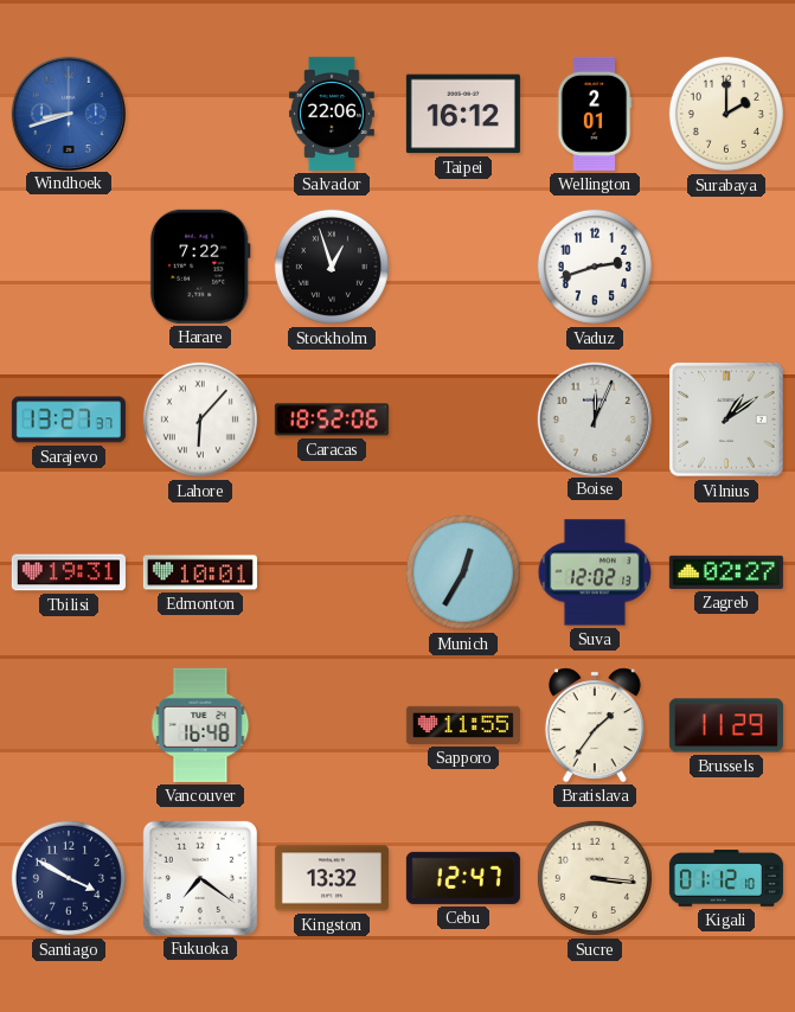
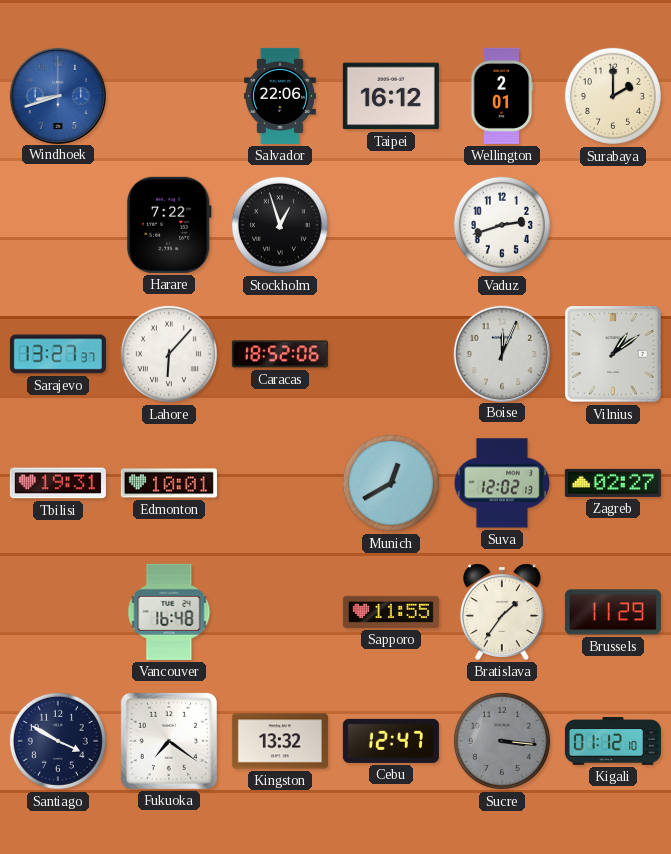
Munich: 12:35 -> 12:40
Sucre dial: cream -> grey
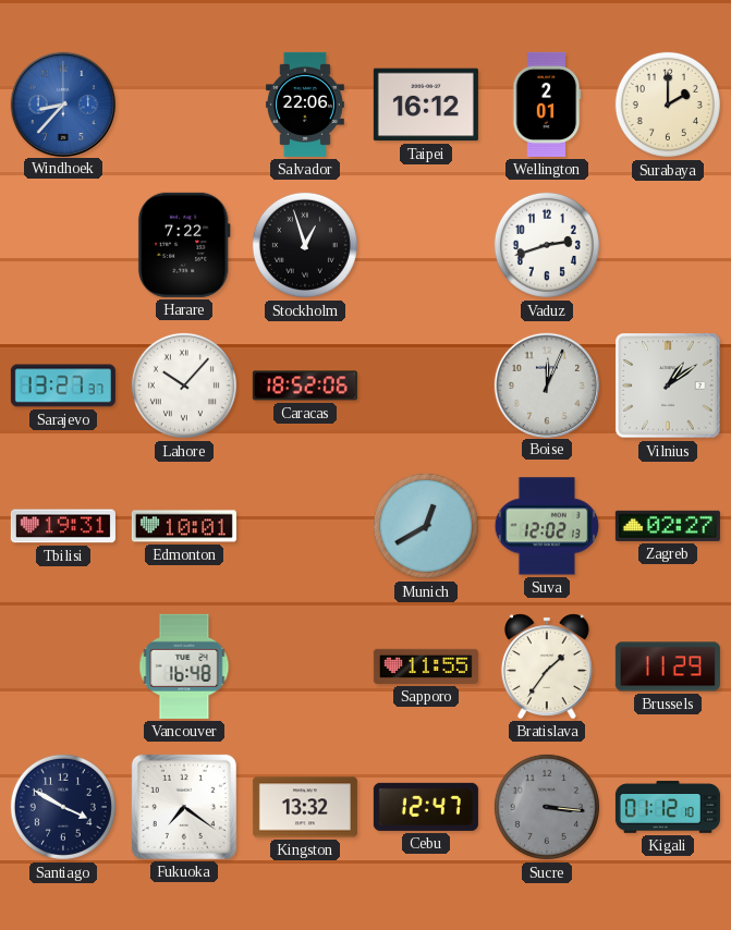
Windhoek: 8:42 -> 8:37
Lahore: 6:07 -> 10:07
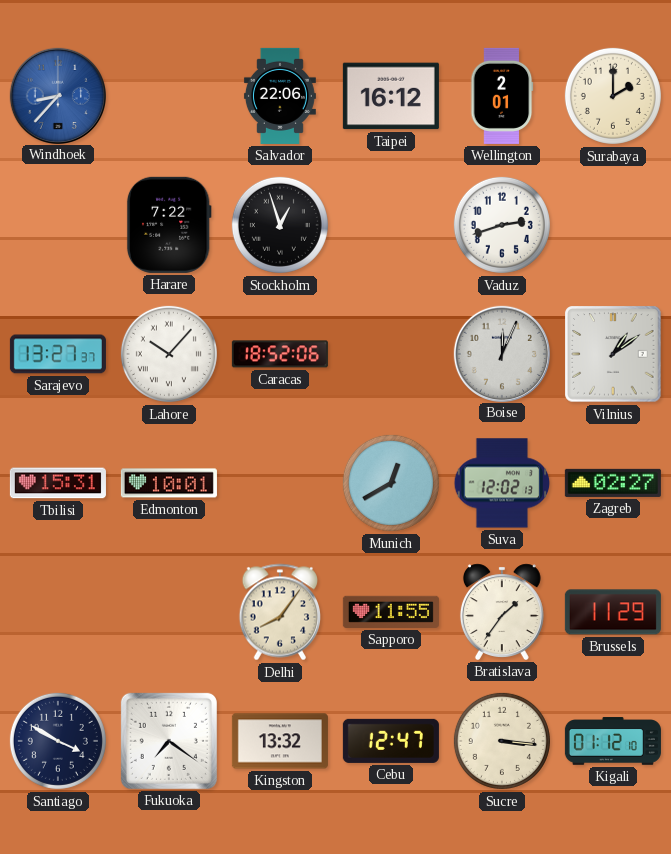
Tbilisi: 19:31 -> 15:31
Vancouver: 16:48 -> none
Delhi: none -> 8:06
Sucre dial: grey -> cream
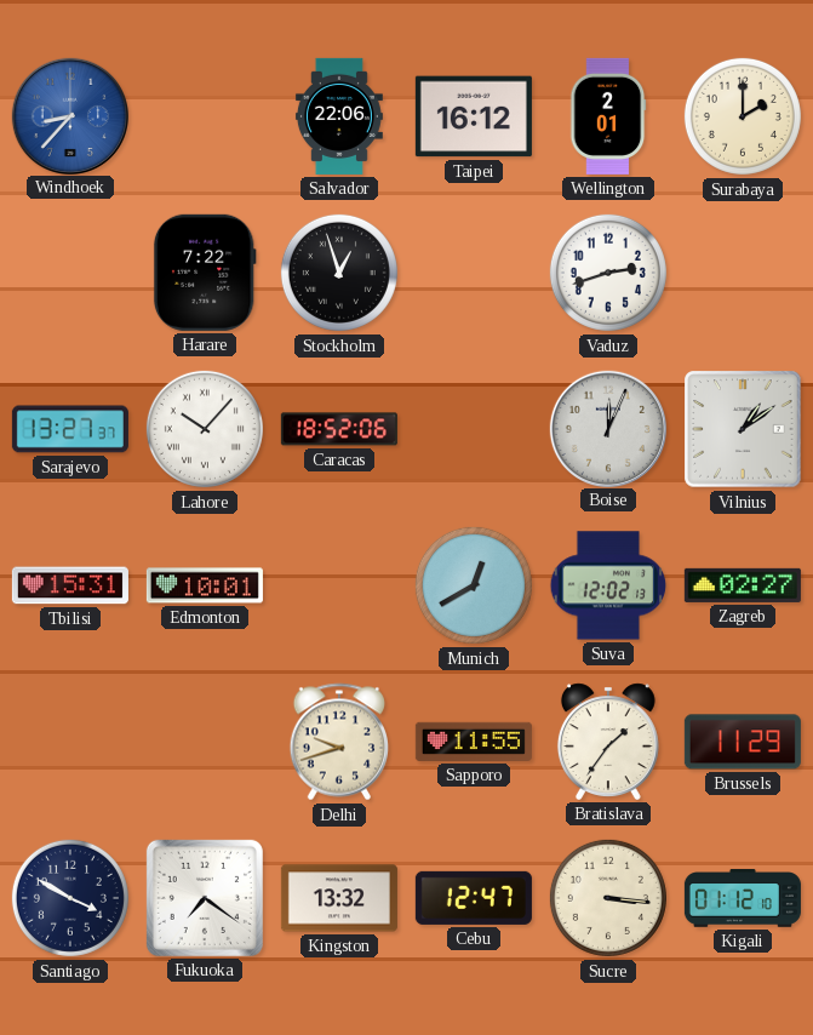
Delhi: 8:06 -> 9:42
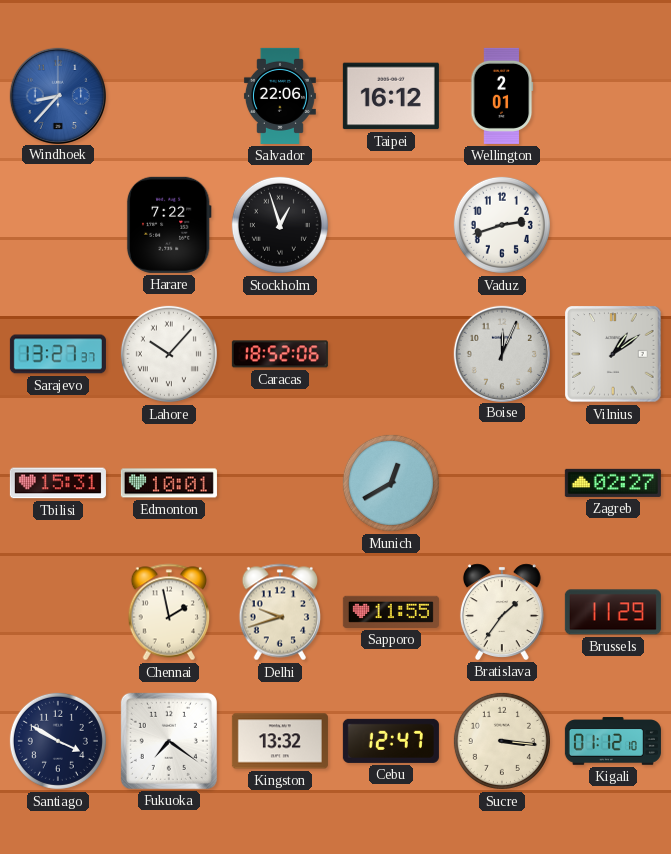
Surabaya: 2:00 -> none
Suva: 12:02 -> none
Chennai: none -> 1:58
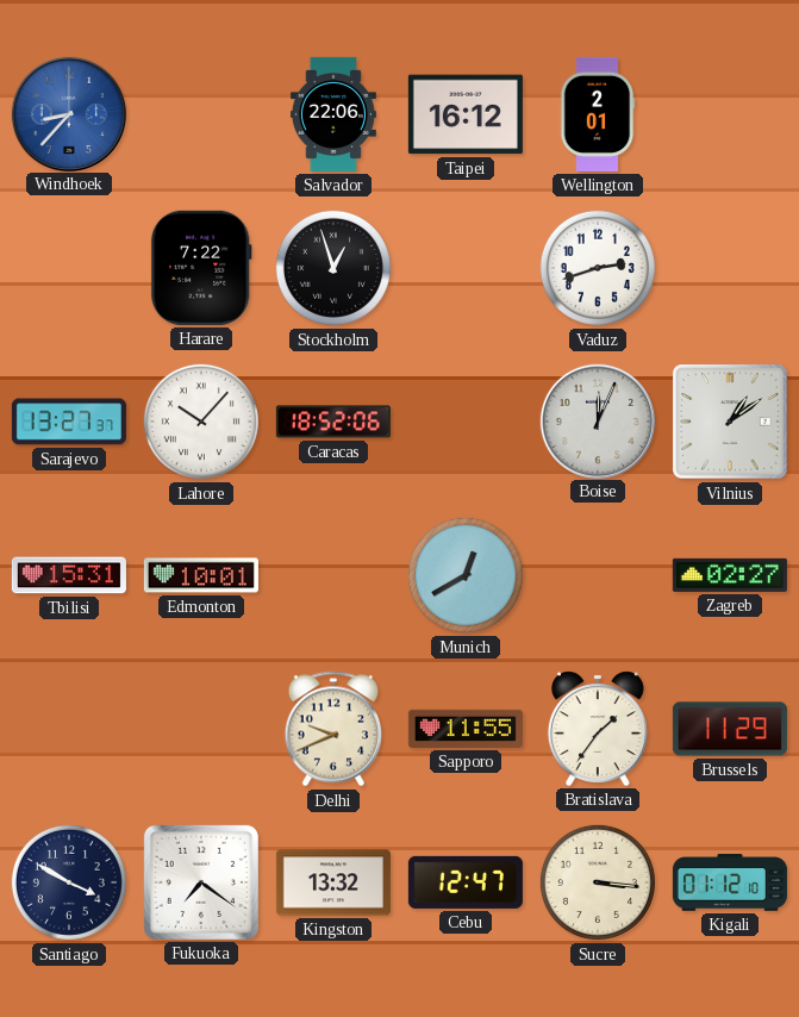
Chennai: 1:58 -> none
Delhi: 9:42 -> 9:41
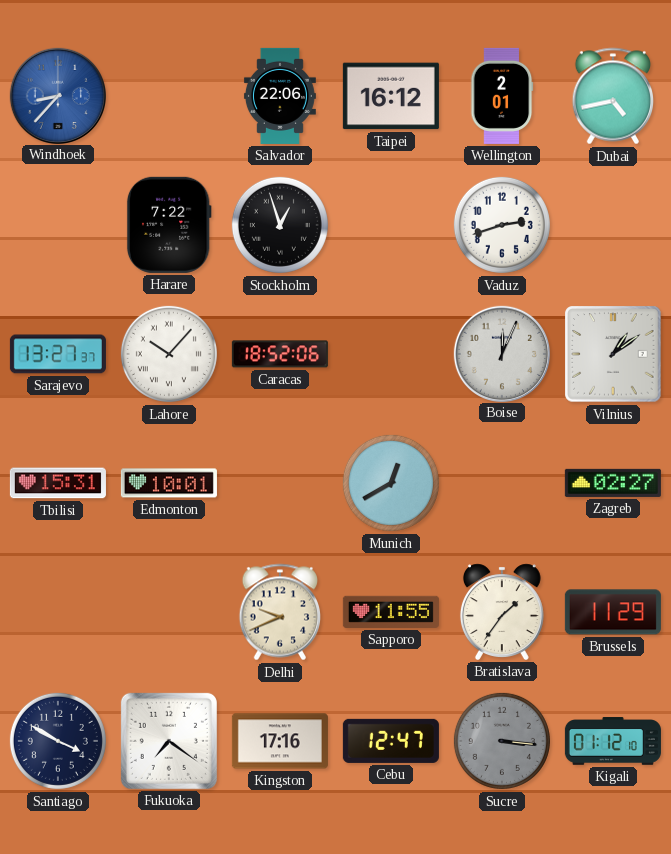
Dubai: none -> 4:43
Kingston: 13:32 -> 17:16
Sucre dial: cream -> grey
